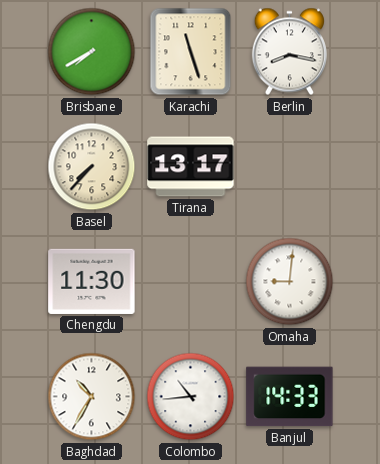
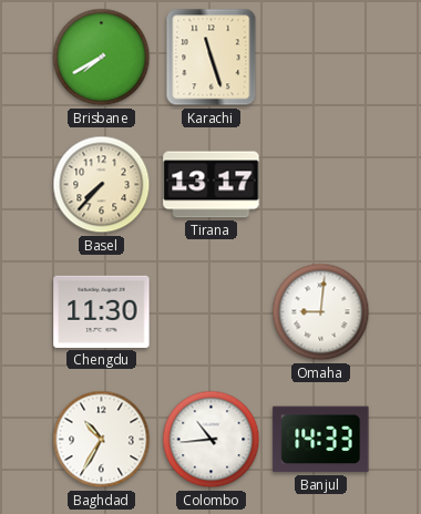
Berlin: 8:17 -> none
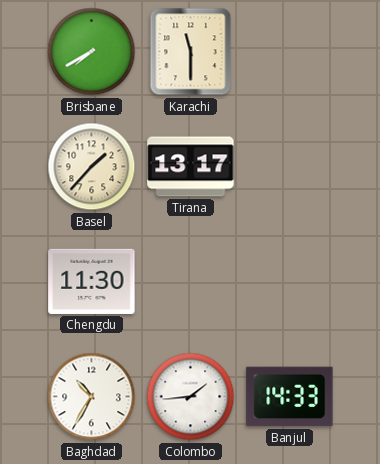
Karachi: 11:27 -> 11:30
Basel: 7:37 -> 1:37
Omaha: 9:01 -> none
Colombo: 10:44 -> 1:44
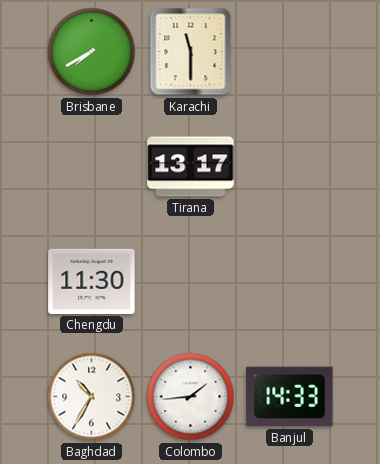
Basel: 1:37 -> none
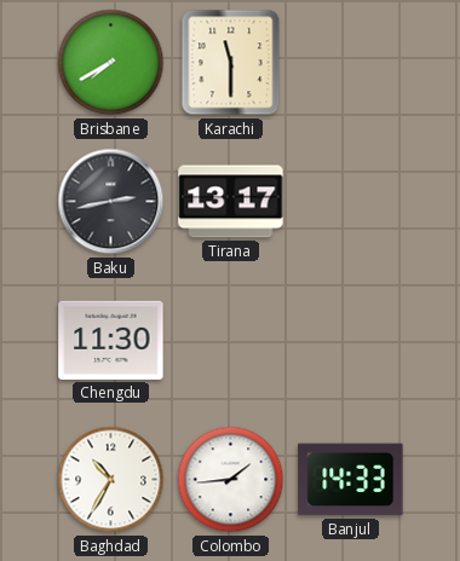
Baku: none -> 2:43
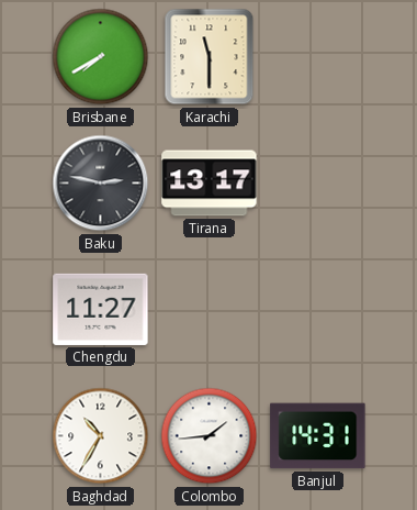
Baku: 2:43 -> 2:47
Chengdu: 11:30 -> 11:27
Banjul: 14:33 -> 14:31
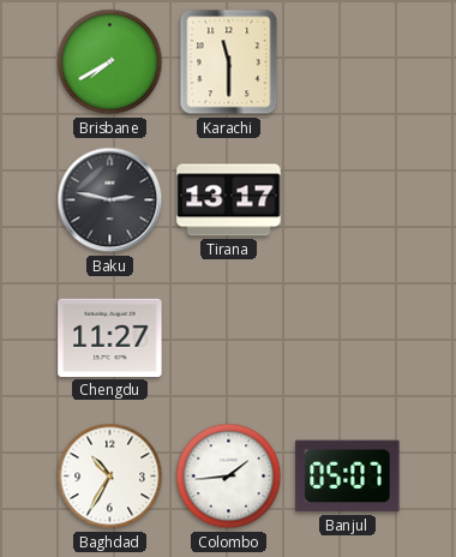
Banjul: 14:31 -> 05:07
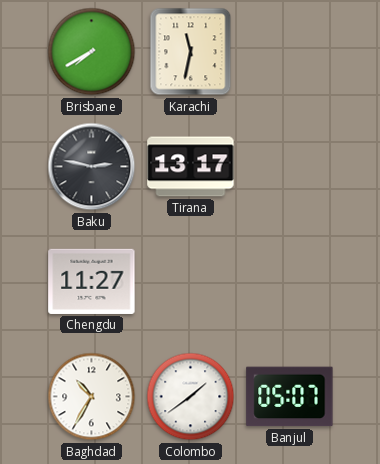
Karachi: 11:30 -> 11:32
Colombo: 1:44 -> 1:39
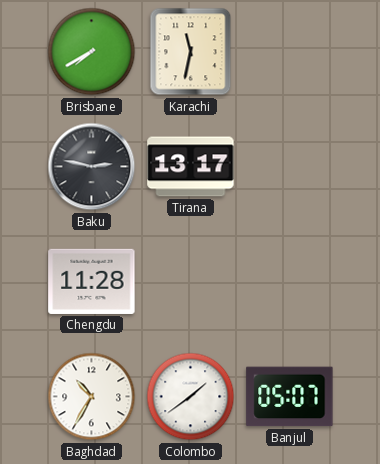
Chengdu: 11:27 -> 11:28
